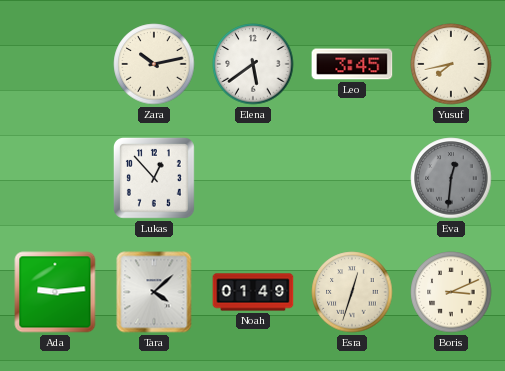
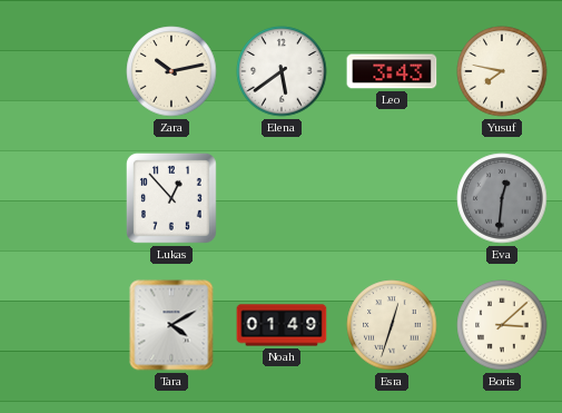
Leo: 3:45 -> 3:43
Yusuf: 7:43 -> 7:47
Ada: 9:14 -> none
Tara: 4:08 -> 4:10
Boris: 3:11 -> 3:08
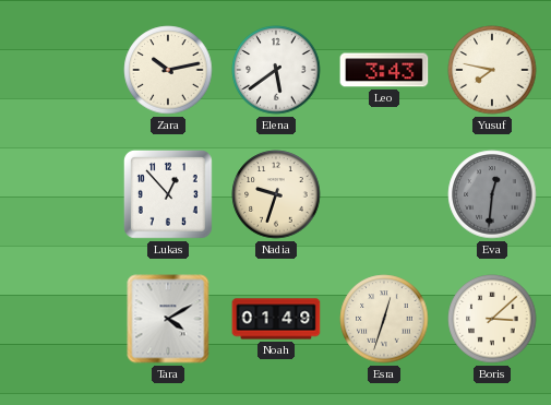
Nadia: none -> 9:33
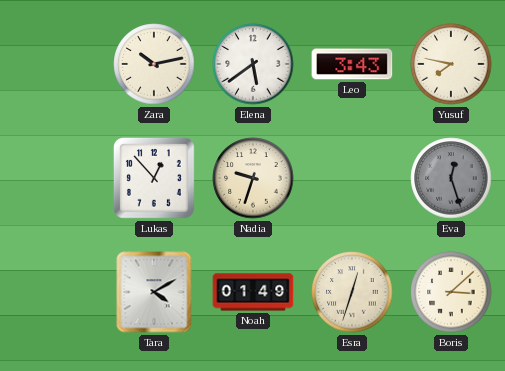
Eva: 12:31 -> 12:27
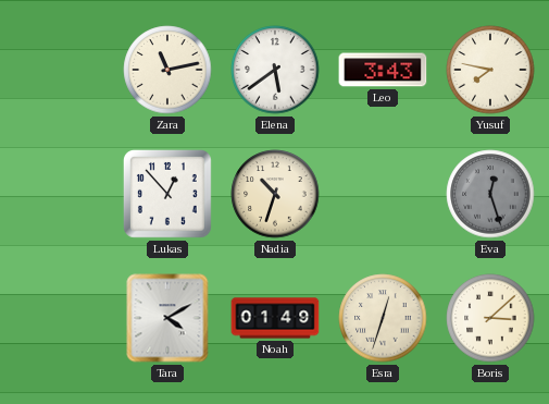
Zara: 10:13 -> 11:13
Nadia: 9:33 -> 10:33
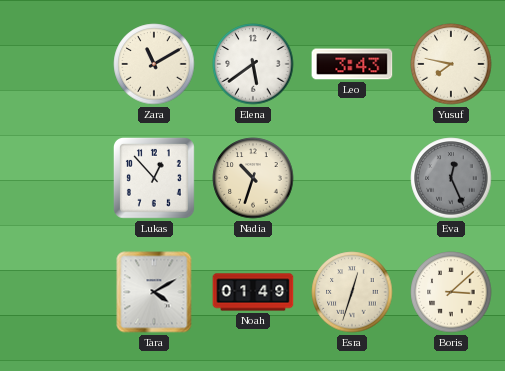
Zara: 11:13 -> 11:10
Eva: 12:27 -> 12:26
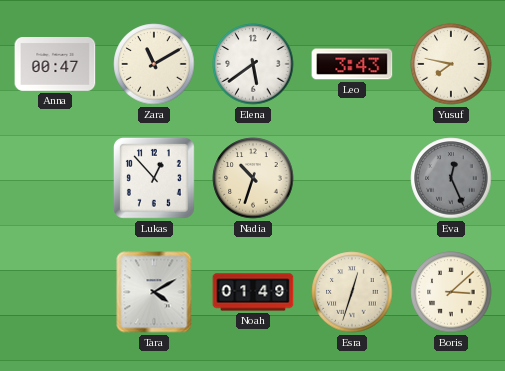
Anna: none -> 00:47
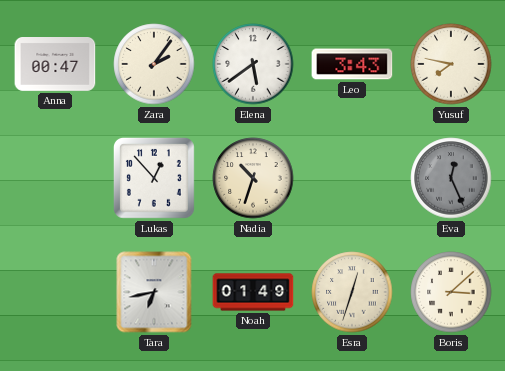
Zara: 11:10 -> 2:06
Tara: 4:10 -> 6:43
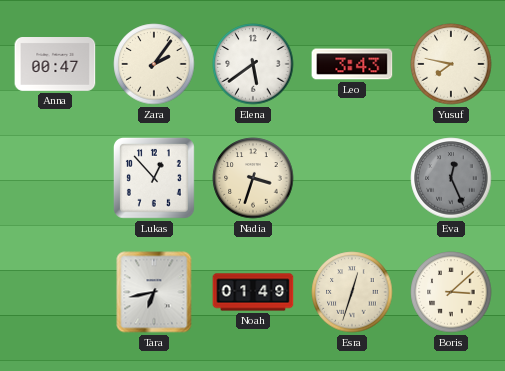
Nadia: 10:33 -> 3:33
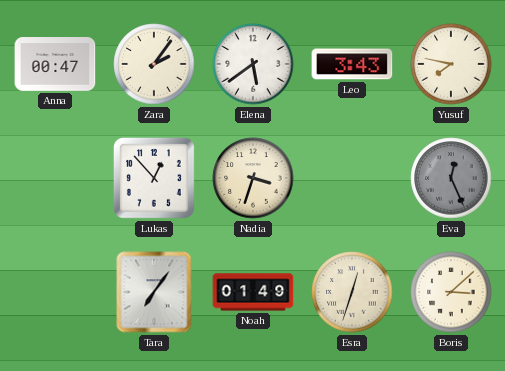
Tara: 6:43 -> 7:06
